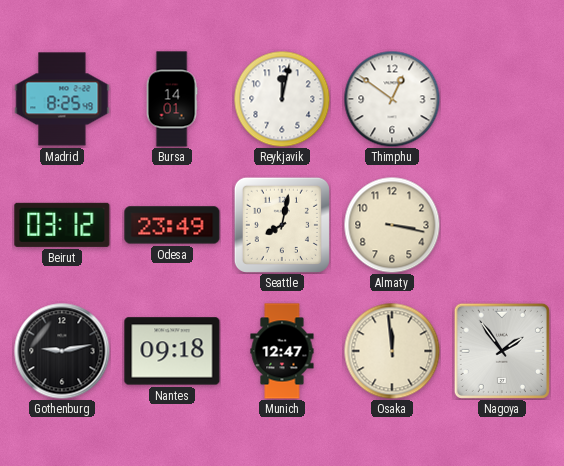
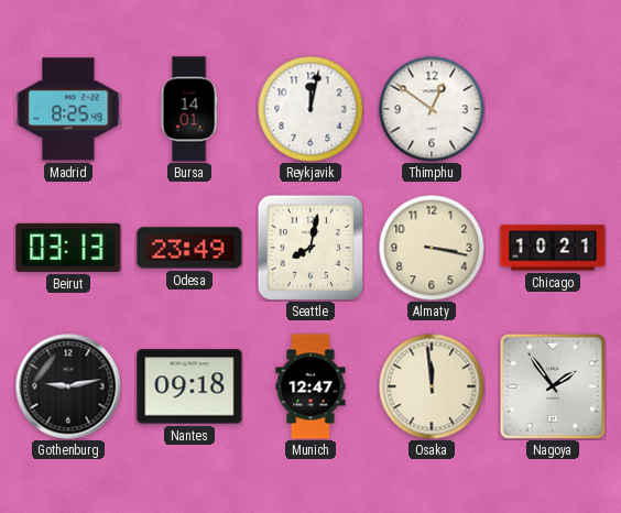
Beirut: 03:12 -> 03:13
Chicago: none -> 10:21
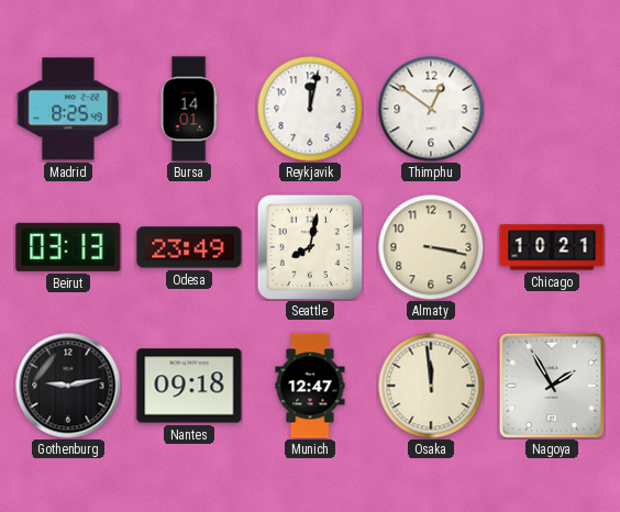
Nagoya: 1:54 -> 1:55
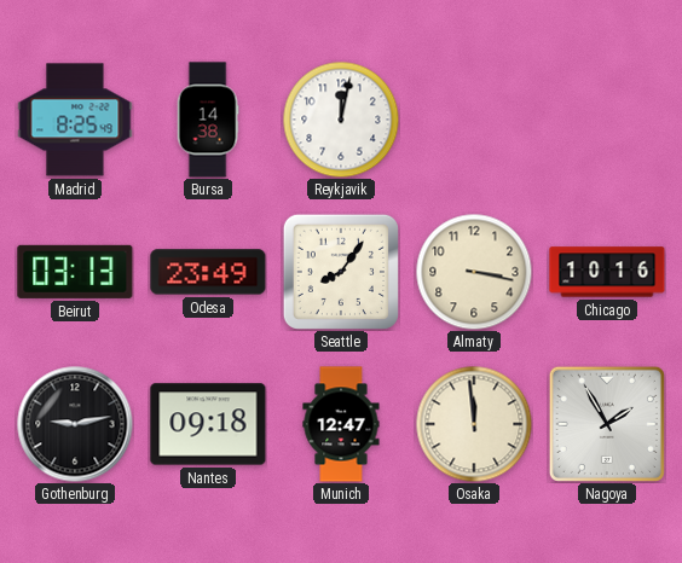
Bursa: 14:01 -> 14:38
Thimphu: 12:51 -> none
Seattle: 8:02 -> 8:06
Chicago: 10:21 -> 10:16
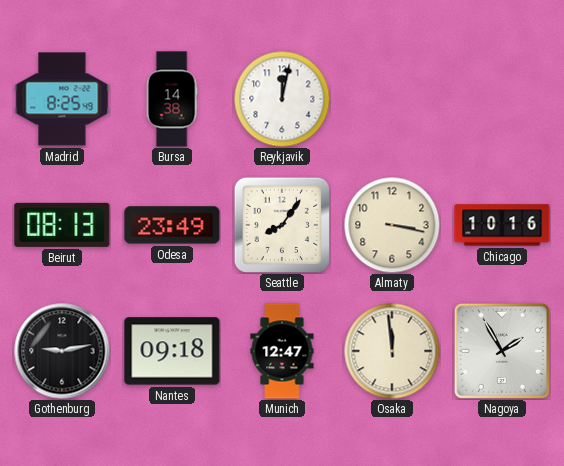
Beirut: 03:13 -> 08:13
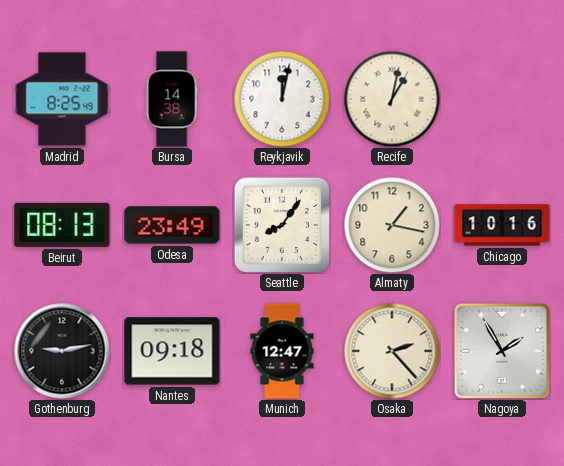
Recife: none -> 1:02
Almaty: 3:17 -> 1:17
Osaka: 11:59 -> 2:23
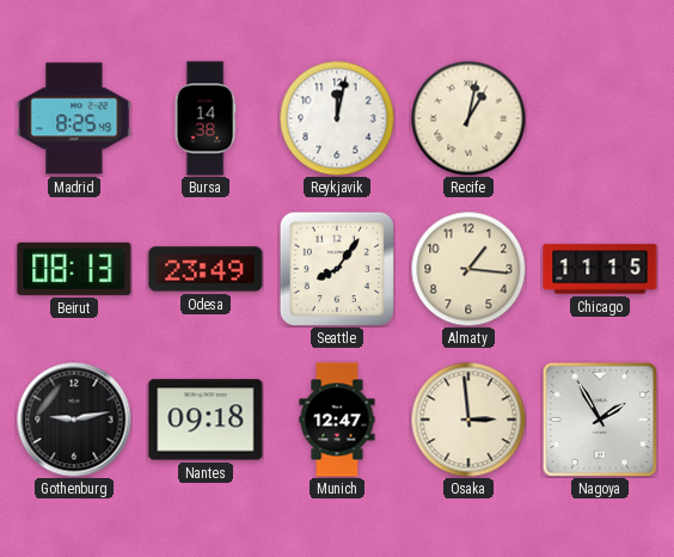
Almaty: 1:17 -> 1:16
Chicago: 10:16 -> 11:15
Osaka: 2:23 -> 2:59
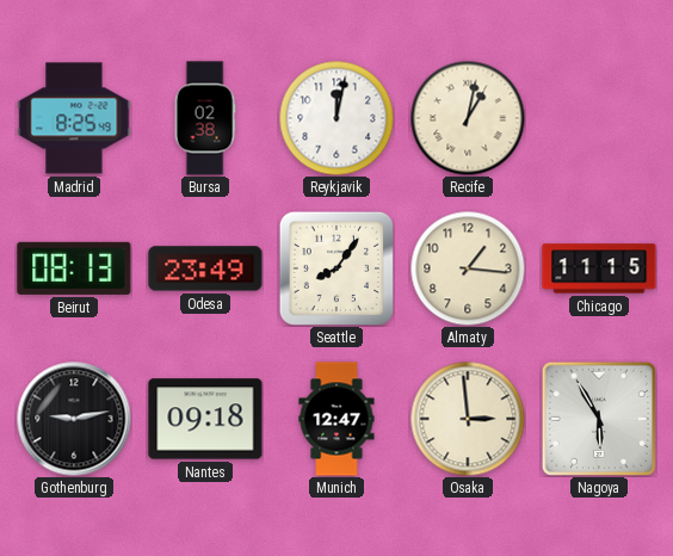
Bursa: 14:38 -> 02:38
Nagoya: 1:55 -> 5:55
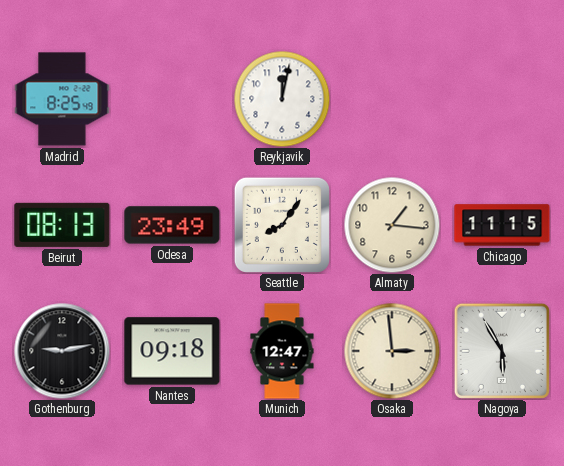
Bursa: 02:38 -> none
Recife: 1:02 -> none
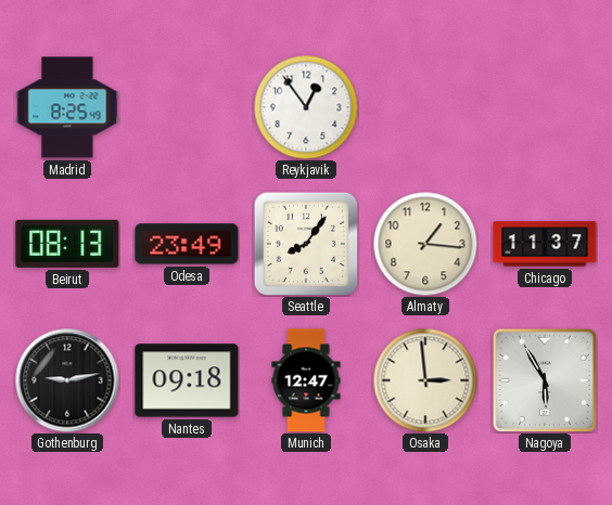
Reykjavik: 12:02 -> 12:54
Chicago: 11:15 -> 11:37
